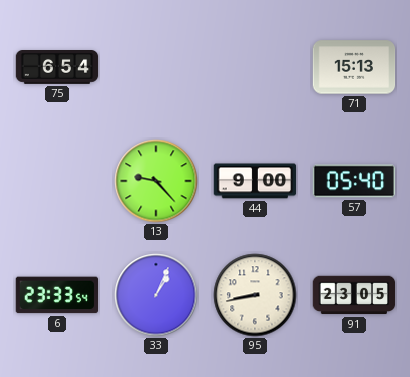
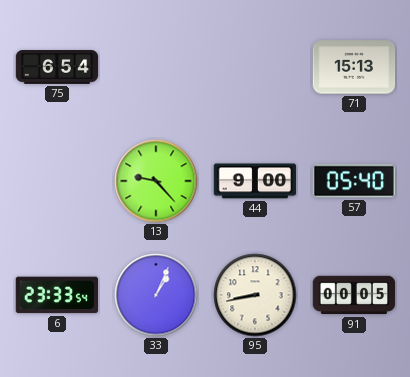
91: 23:05 -> 00:05
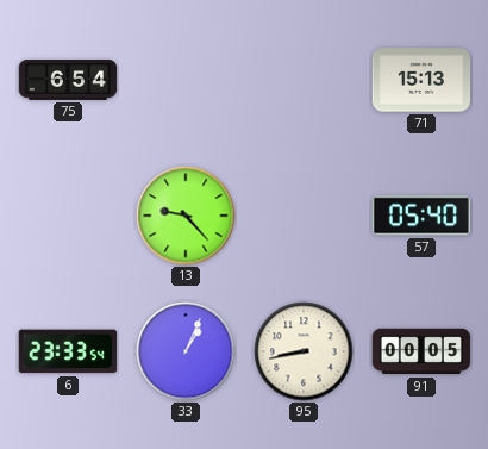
44: 9:00 -> none
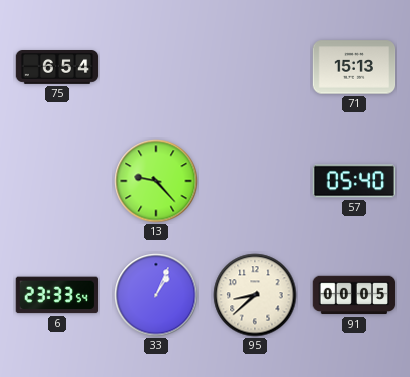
95: 8:43 -> 8:38
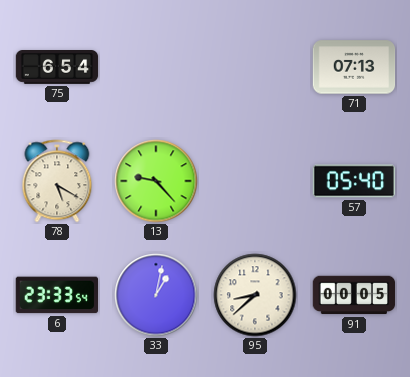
71: 15:13 -> 07:13
78: none -> 5:20
33: 1:04 -> 1:02
